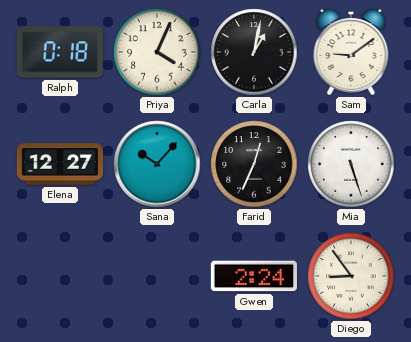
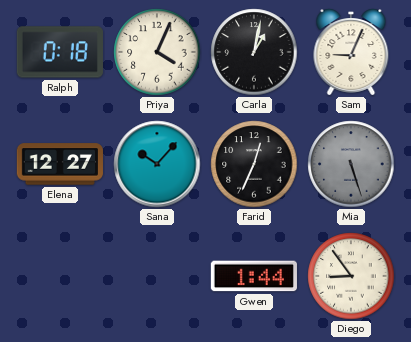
Sam: 9:09 -> 9:04
Mia dial: white -> grey
Gwen: 2:24 -> 1:44
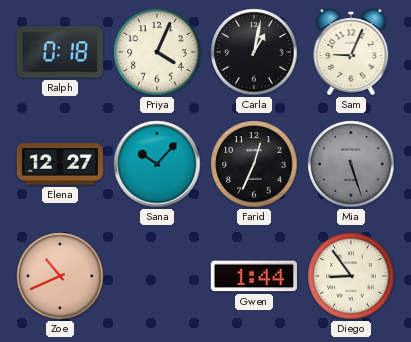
Zoe: none -> 10:41
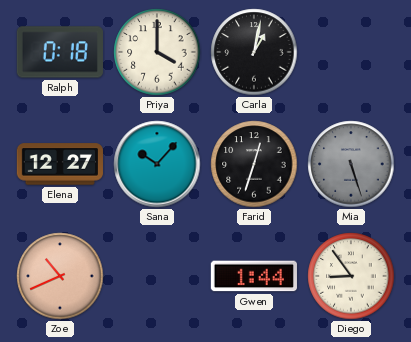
Priya: 4:04 -> 4:00
Sam: 9:04 -> none
Farid: 12:34 -> 12:33
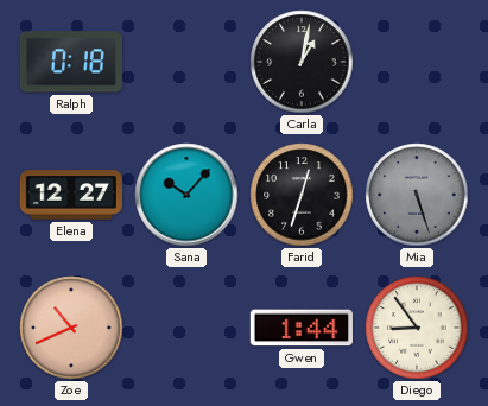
Priya: 4:00 -> none
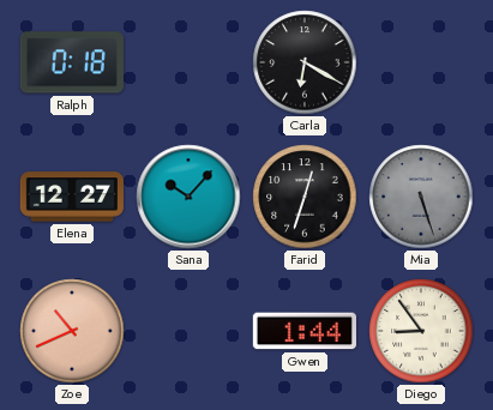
Carla: 1:02 -> 6:20
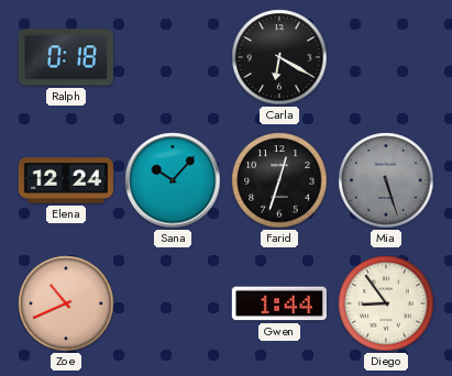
Elena: 12:27 -> 12:24
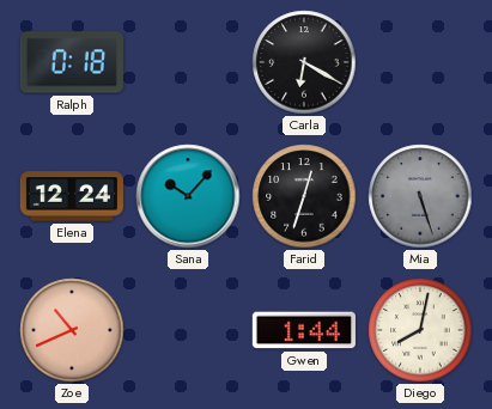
Diego: 8:54 -> 8:02
